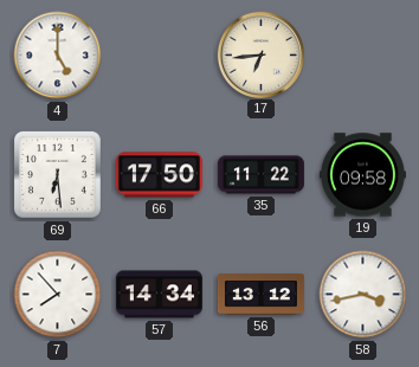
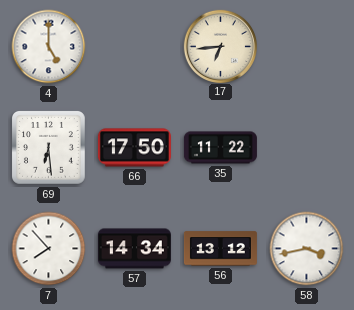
19: 09:58 -> none
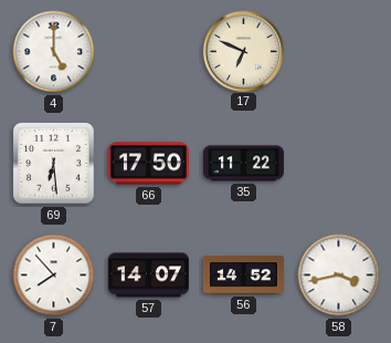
17: 6:44 -> 6:49
57: 14:34 -> 14:07
56: 13:12 -> 14:52
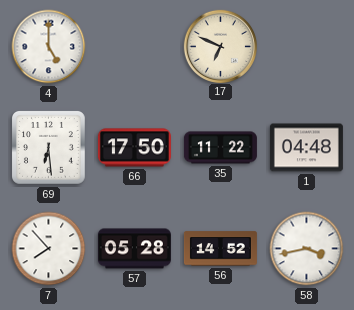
1: none -> 04:48
57: 14:07 -> 05:28
